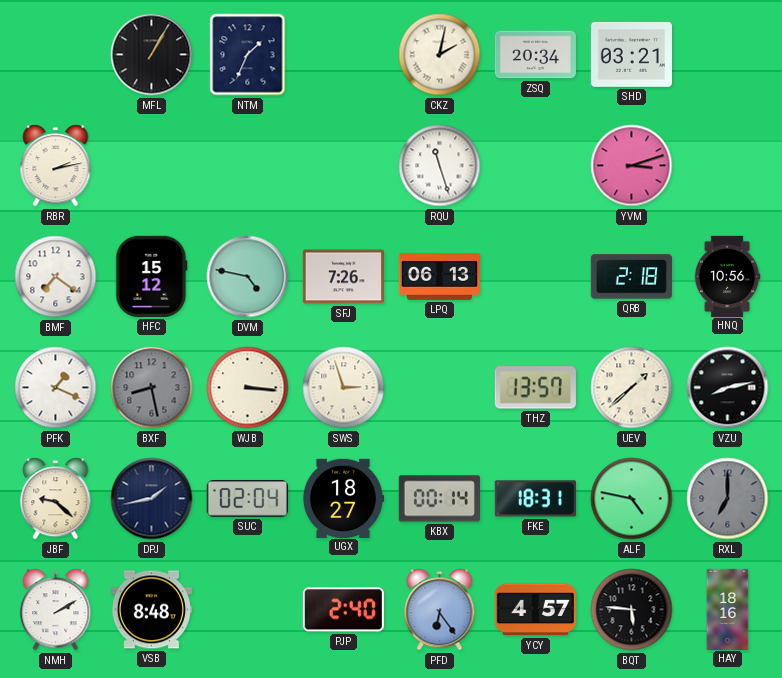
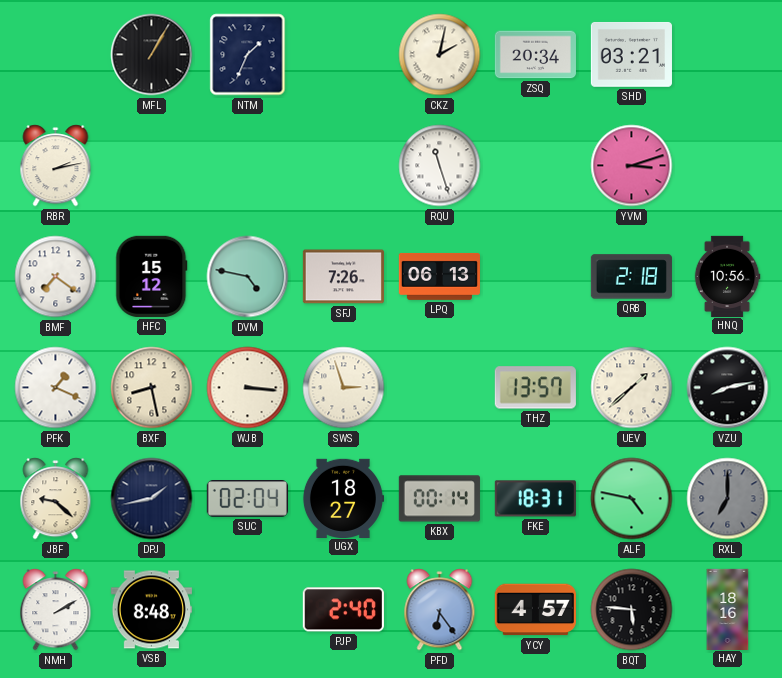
BXF dial: grey -> cream
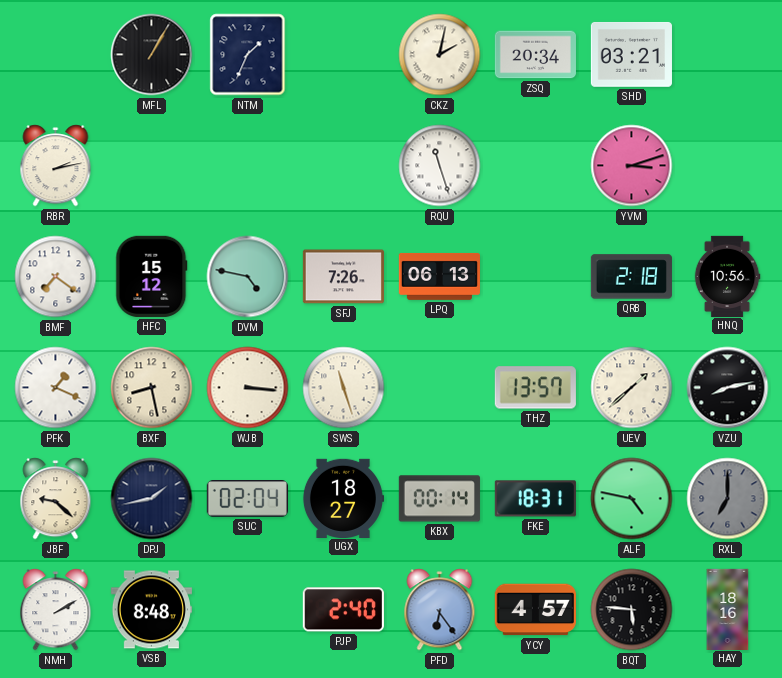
SWS: 2:57 -> 11:27
